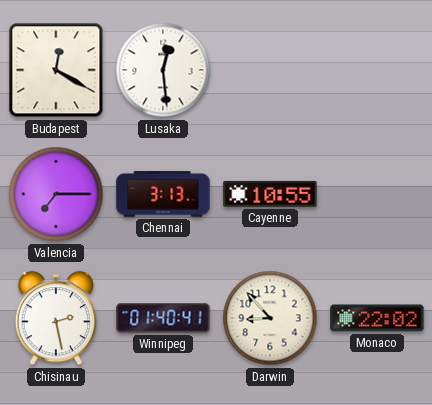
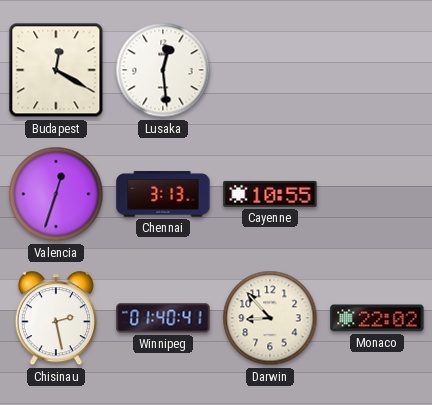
Valencia: 7:15 -> 12:33
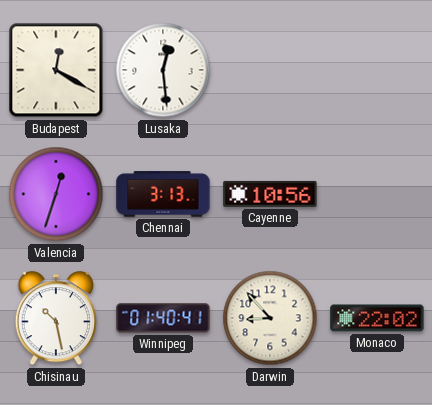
Cayenne: 10:55 -> 10:56
Chisinau: 2:28 -> 10:28
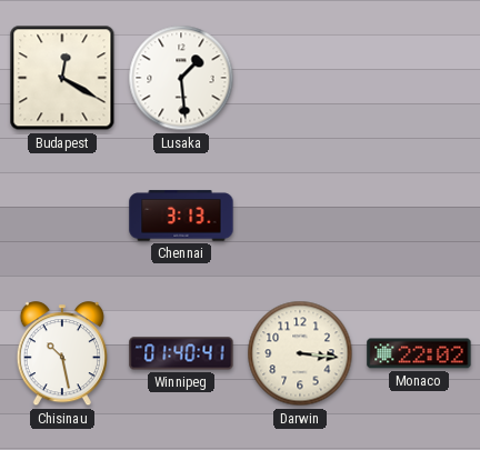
Lusaka: 12:29 -> 1:29
Valencia: 12:33 -> none
Cayenne: 10:56 -> none
Darwin: 8:53 -> 3:16
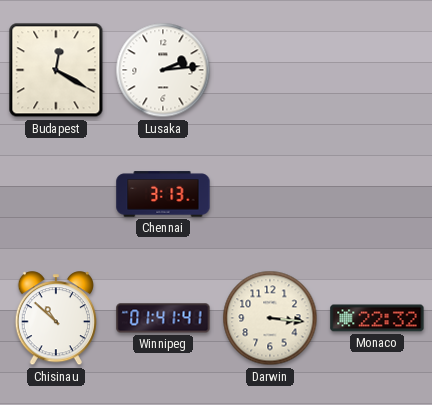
Lusaka: 1:29 -> 2:14
Chisinau: 10:28 -> 10:52
Winnipeg: 01:40 -> 01:41
Monaco: 22:02 -> 22:32
